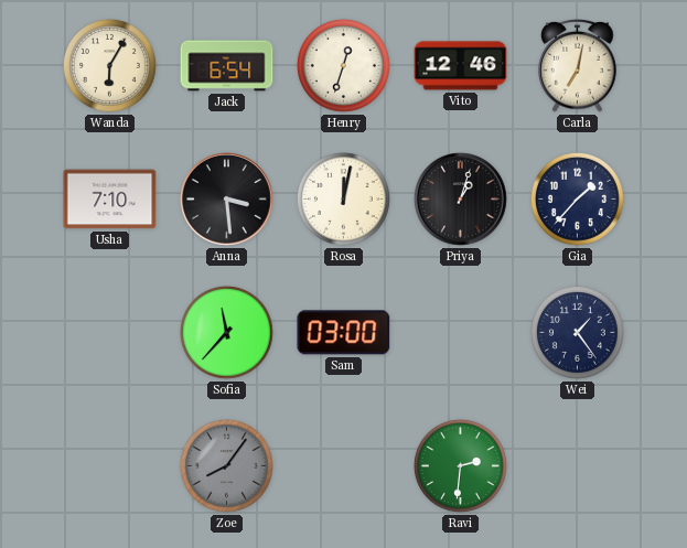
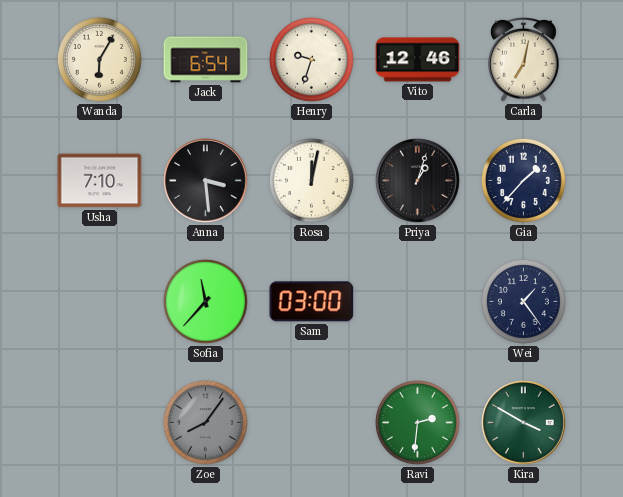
Henry: 12:33 -> 9:33
Kira: none -> 3:50
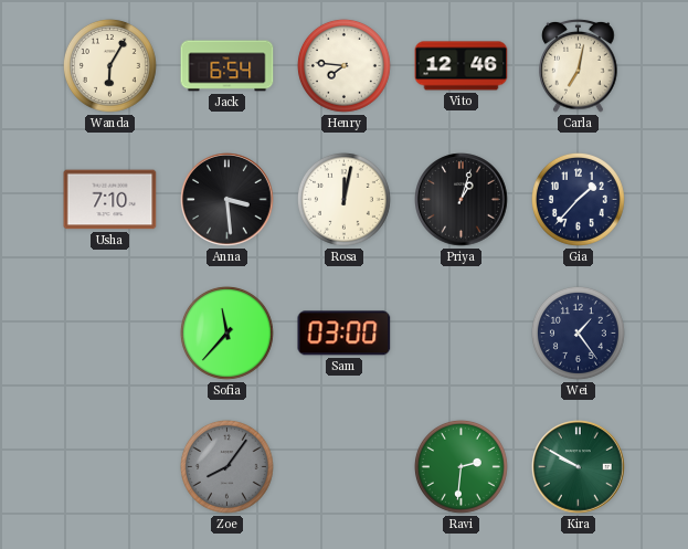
Henry: 9:33 -> 7:46
Kira: 3:50 -> 9:50
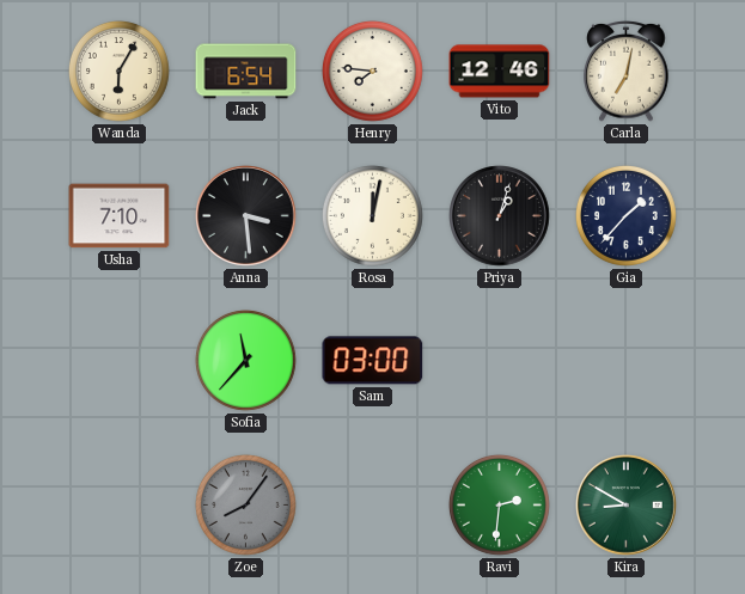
Wei: 1:24 -> none
Kira: 9:50 -> 8:50
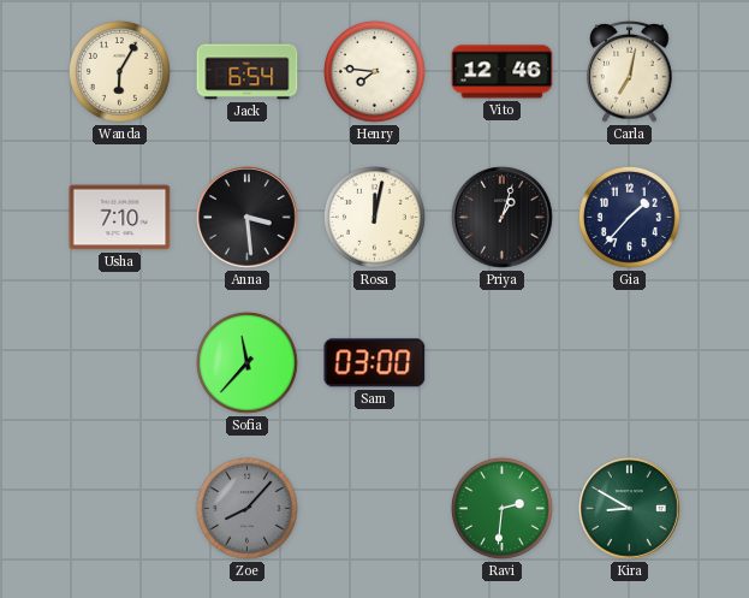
Zoe: 8:06 -> 8:07
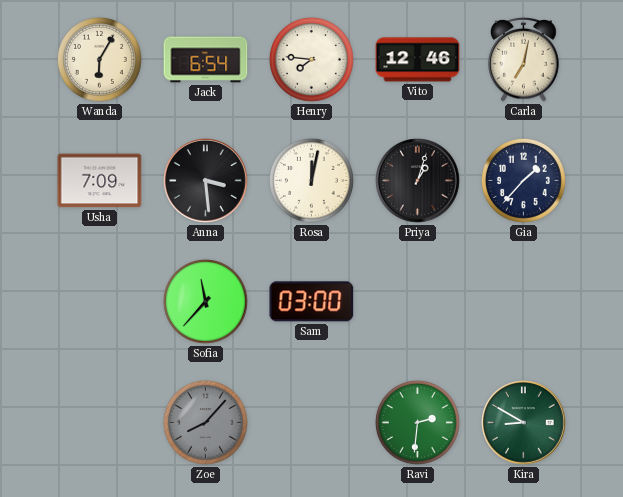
Usha: 7:10 -> 7:09
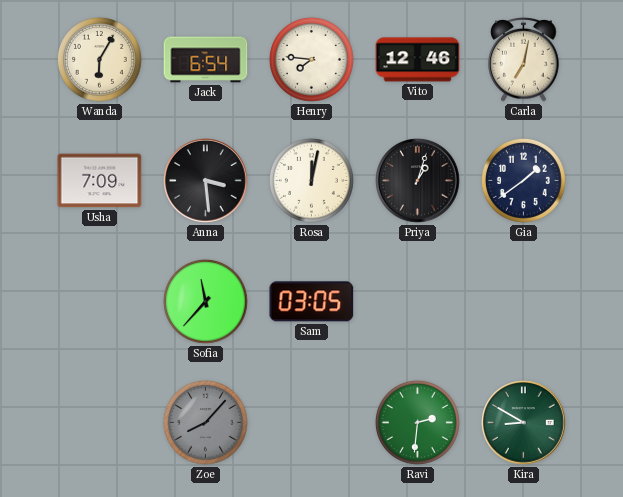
Gia: 1:37 -> 1:39
Sam: 03:00 -> 03:05
